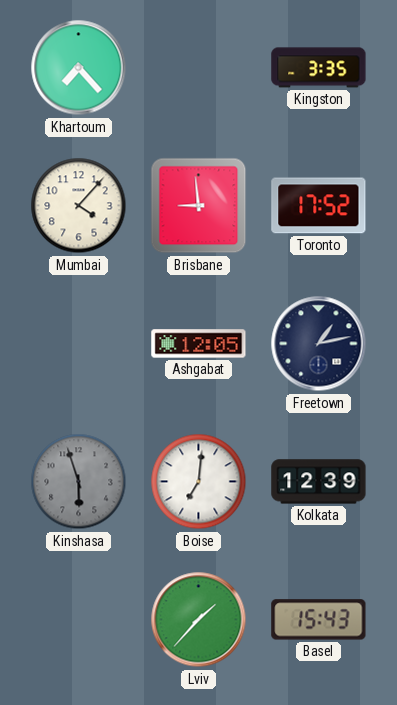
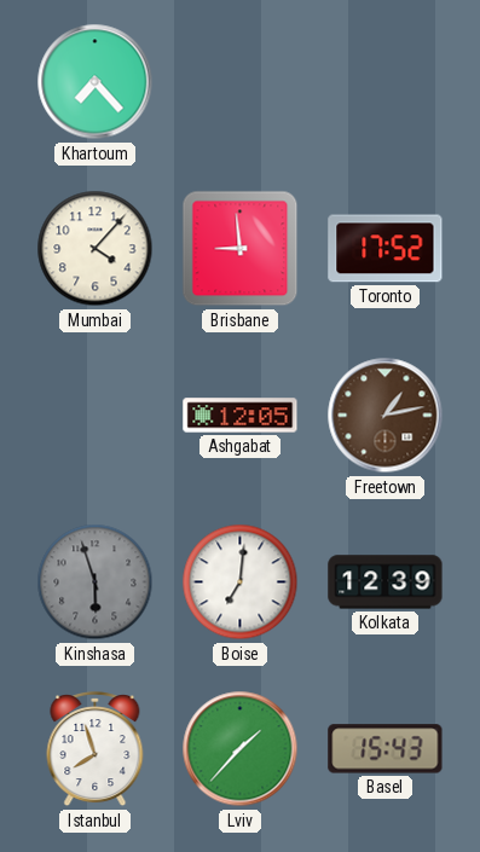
Kingston: 3:35 -> none
Freetown dial: navy -> brown
Istanbul: none -> 7:57
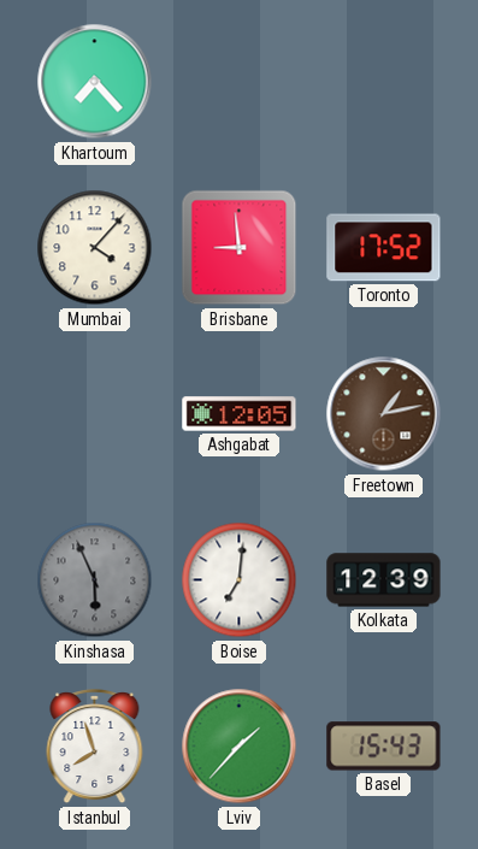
Kinshasa: 5:57 -> 5:56
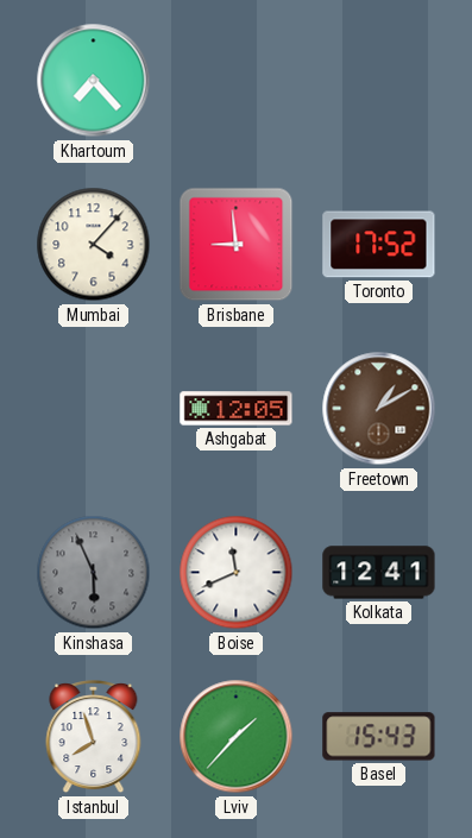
Freetown: 1:13 -> 1:10
Boise: 7:01 -> 11:41
Kolkata: 12:39 -> 12:41
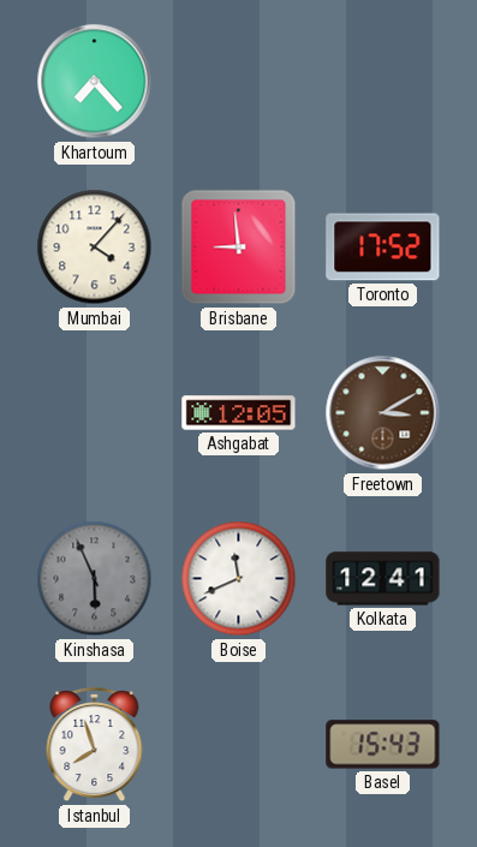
Freetown: 1:10 -> 3:10
Lviv: 1:37 -> none
